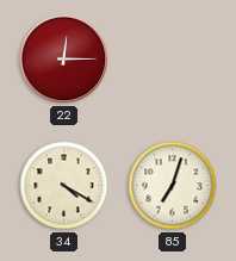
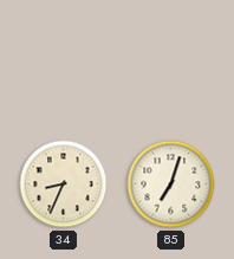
22: 12:15 -> none
34: 4:20 -> 8:34
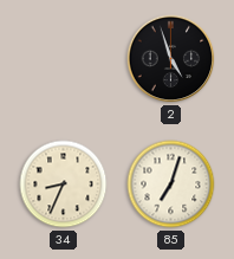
2: none -> 4:57
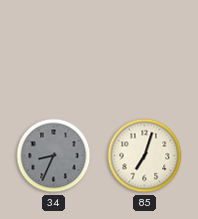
2: 4:57 -> none
34 dial: cream -> grey
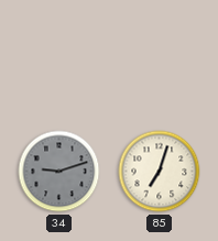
34: 8:34 -> 9:12
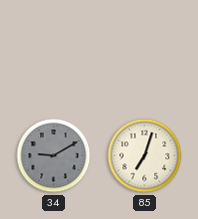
34: 9:12 -> 9:10
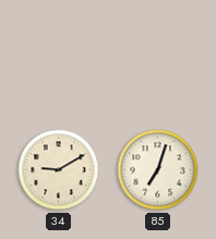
34 dial: grey -> cream
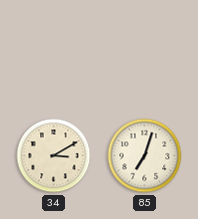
34: 9:10 -> 3:10
